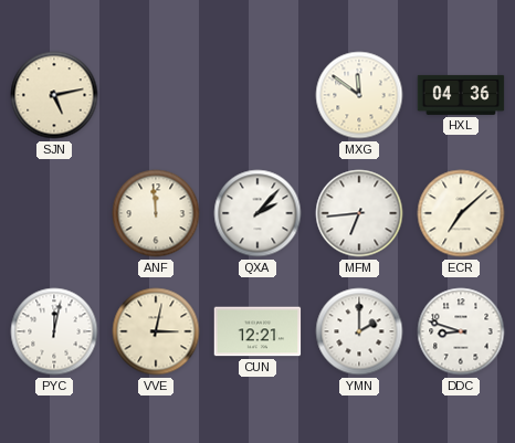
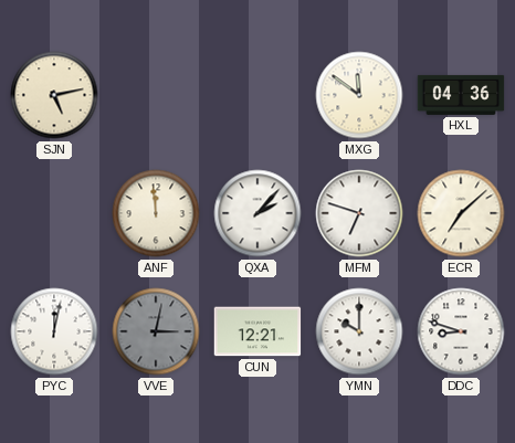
MFM: 6:44 -> 6:48
VVE dial: cream -> grey
YMN: 2:00 -> 10:00
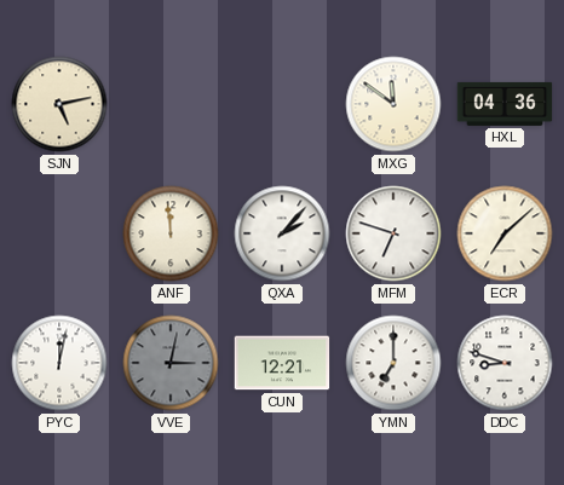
YMN: 10:00 -> 7:00
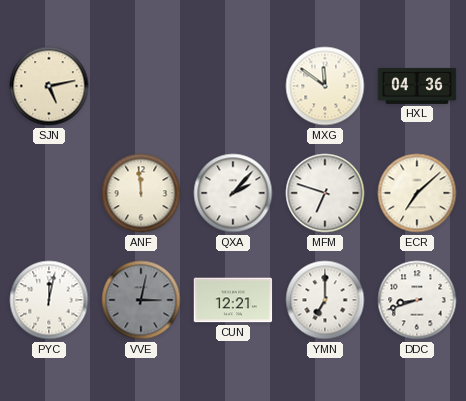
DDC: 8:48 -> 8:42
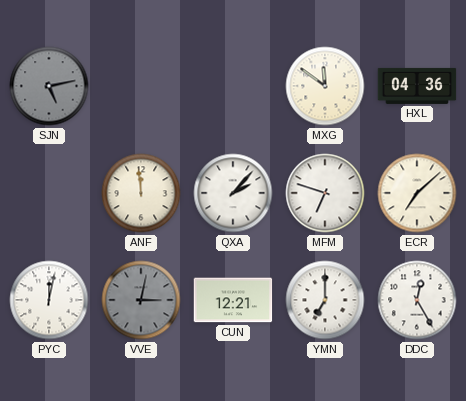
SJN dial: cream -> grey
DDC: 8:42 -> 12:25
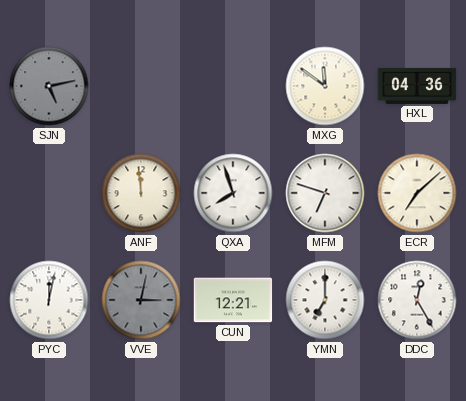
QXA: 2:07 -> 7:57
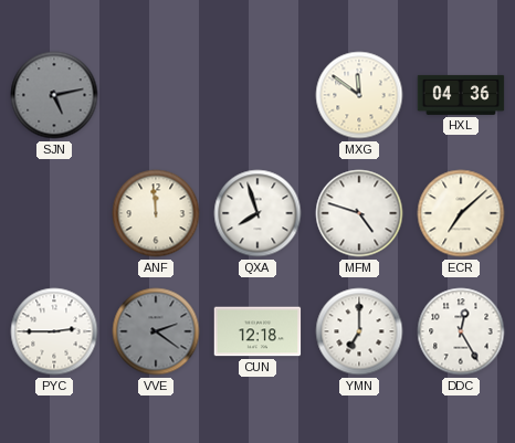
MFM: 6:48 -> 4:48
PYC: 12:02 -> 2:45
VVE: 3:02 -> 2:21
CUN: 12:21 -> 12:18
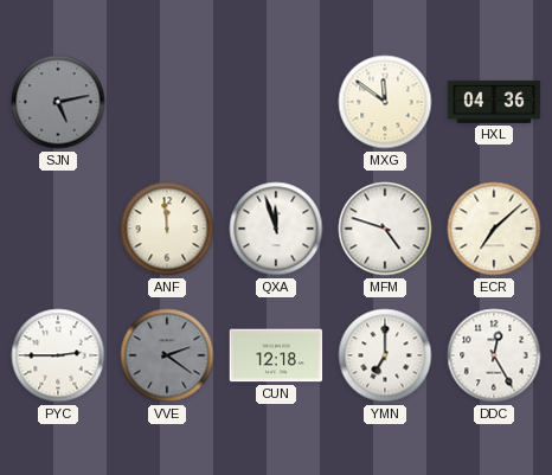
QXA: 7:57 -> 11:57
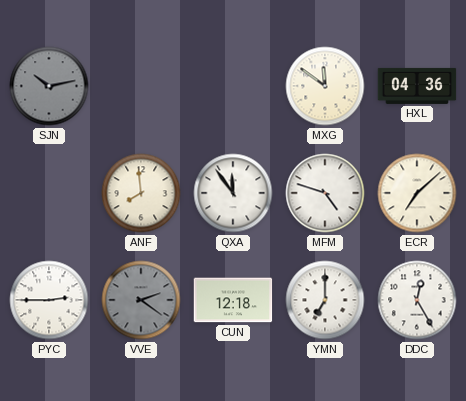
SJN: 5:13 -> 10:13
ANF: 11:59 -> 7:59
QXA: 11:57 -> 11:54
